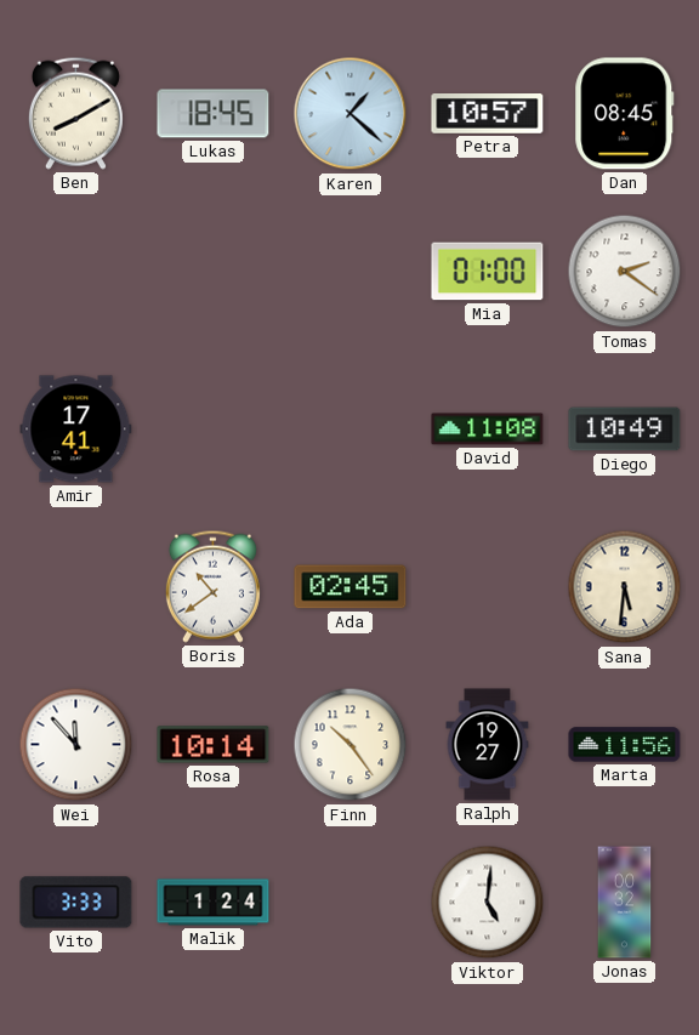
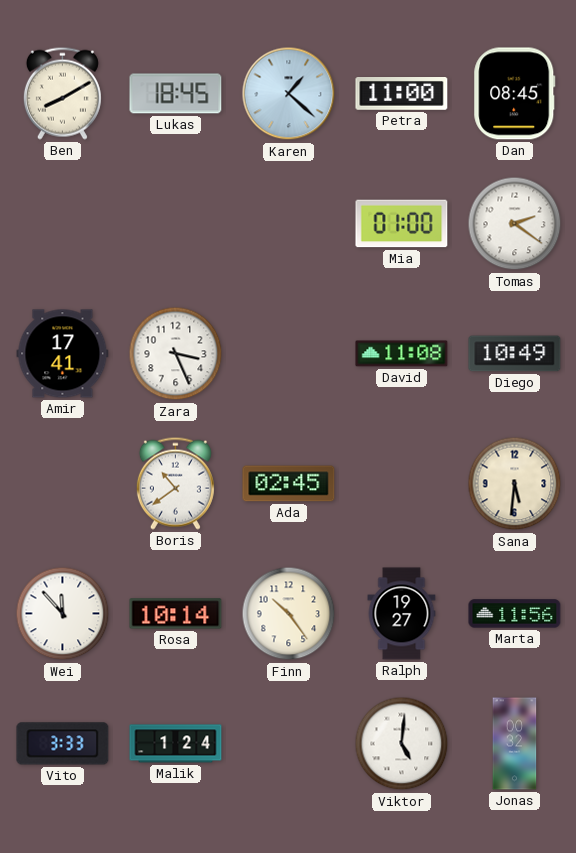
Petra: 10:57 -> 11:00
Zara: none -> 3:26
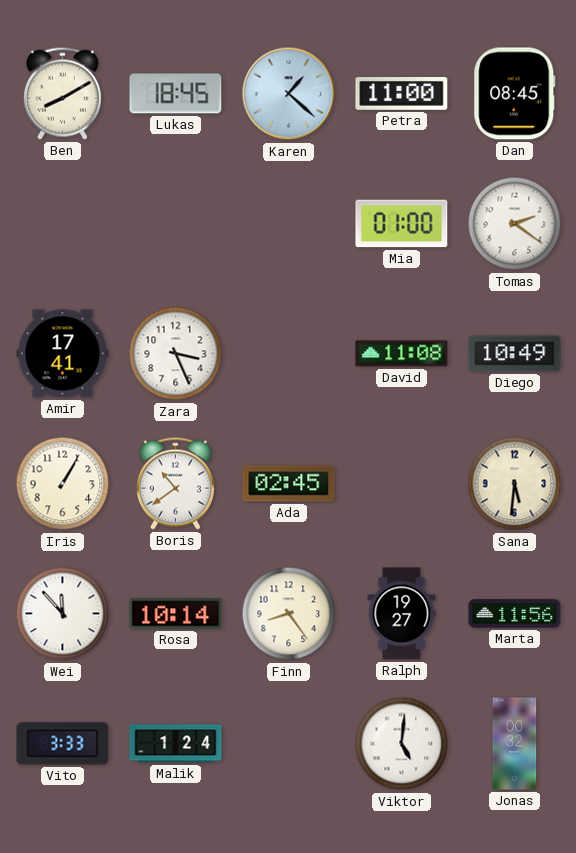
Iris: none -> 1:05
Finn: 10:24 -> 8:24
